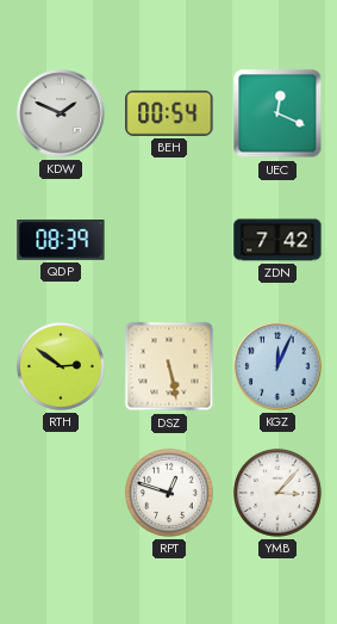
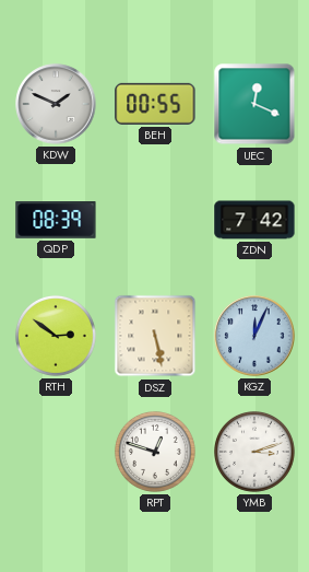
BEH: 00:54 -> 00:55
YMB: 3:07 -> 3:12
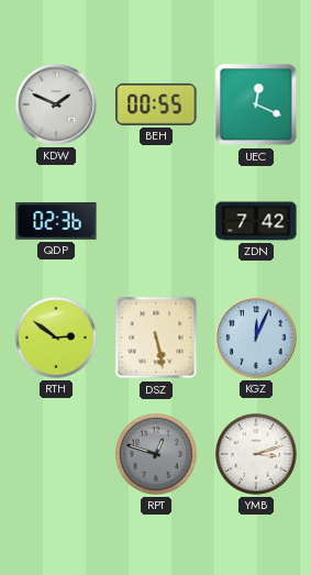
QDP: 08:39 -> 02:36
RPT dial: white -> grey
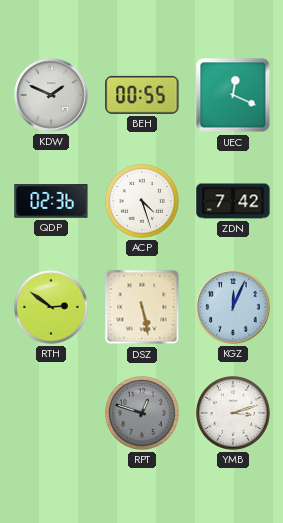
ACP: none -> 4:27
